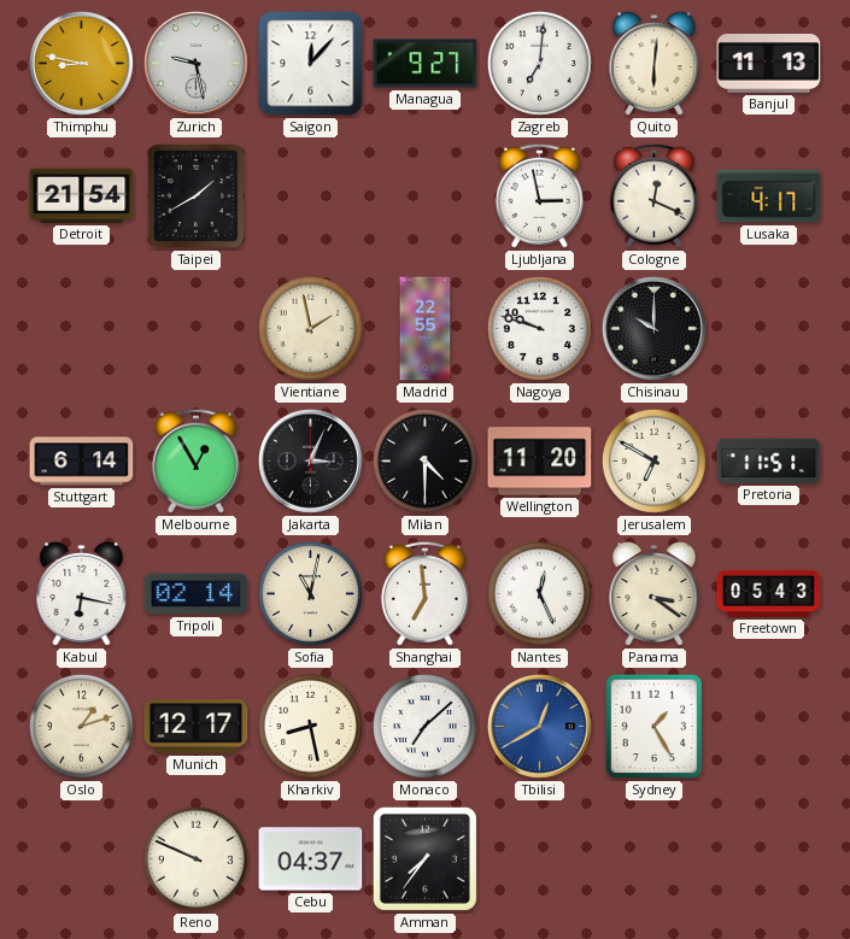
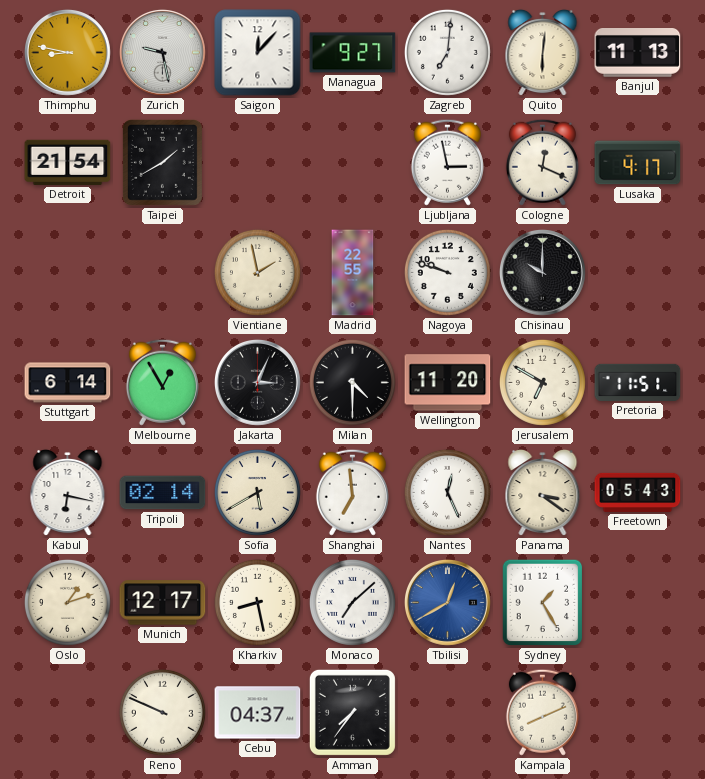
Sofia: 11:02 -> 5:40
Kampala: none -> 8:11
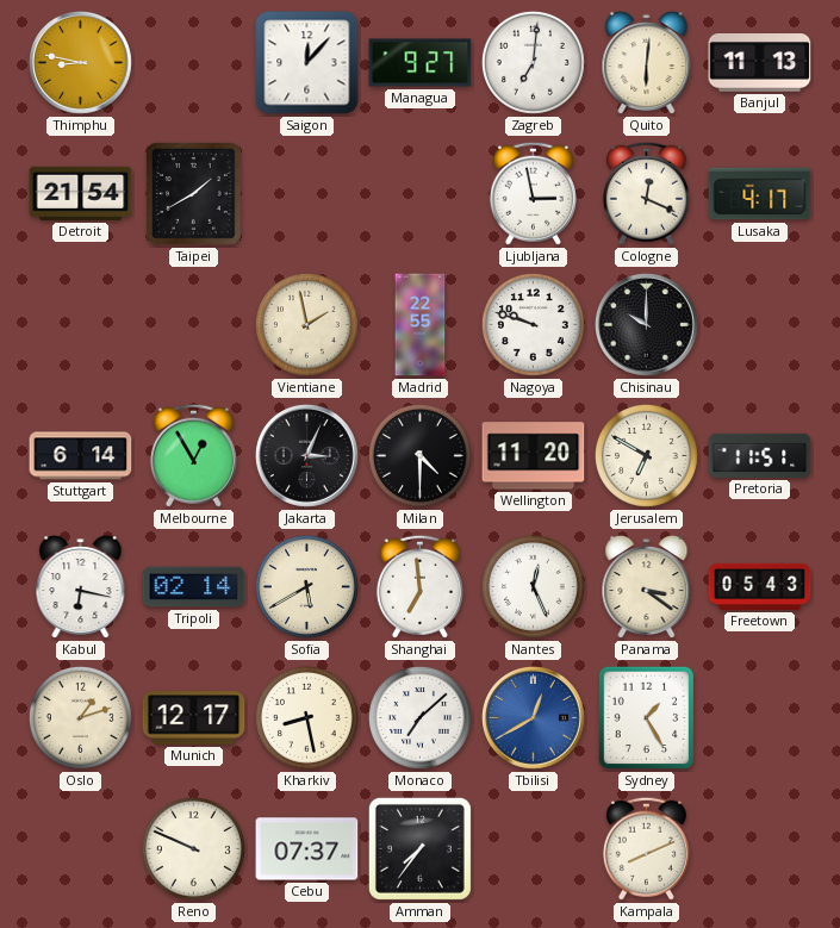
Zurich: 9:28 -> none
Cebu: 04:37 -> 07:37
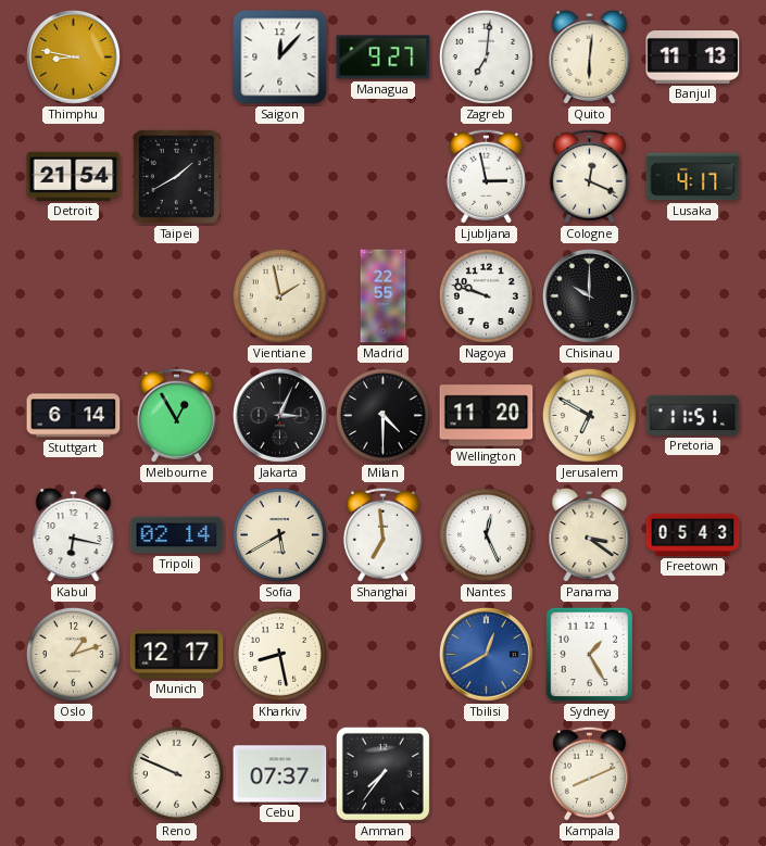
Monaco: 7:08 -> none
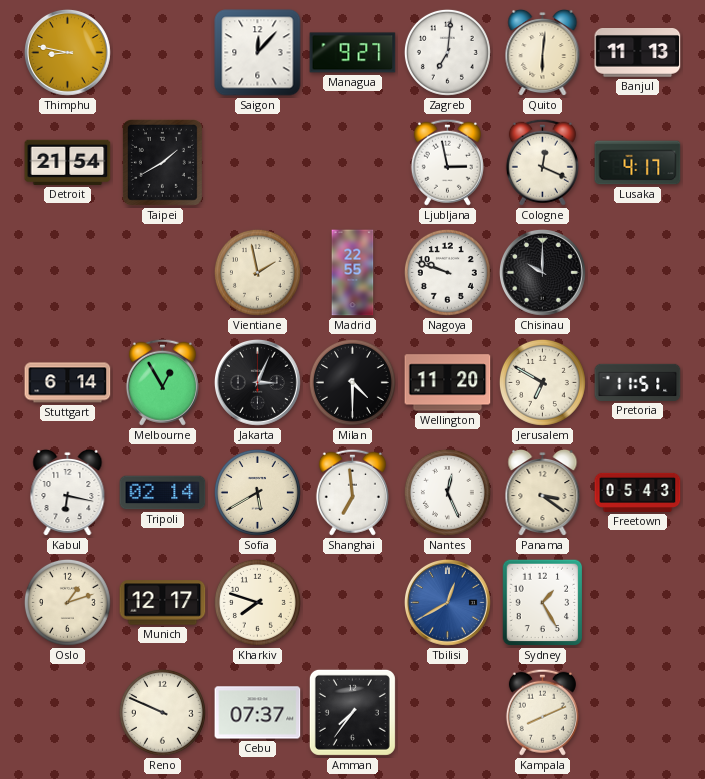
Kharkiv: 8:28 -> 7:48
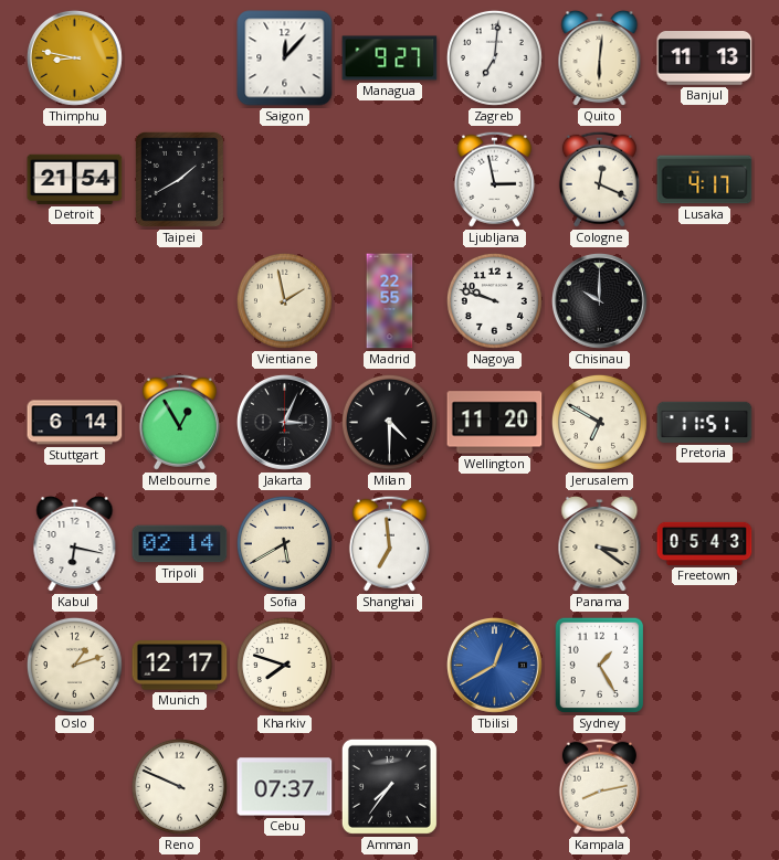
Nantes: 12:26 -> none
Kampala: 8:11 -> 8:13
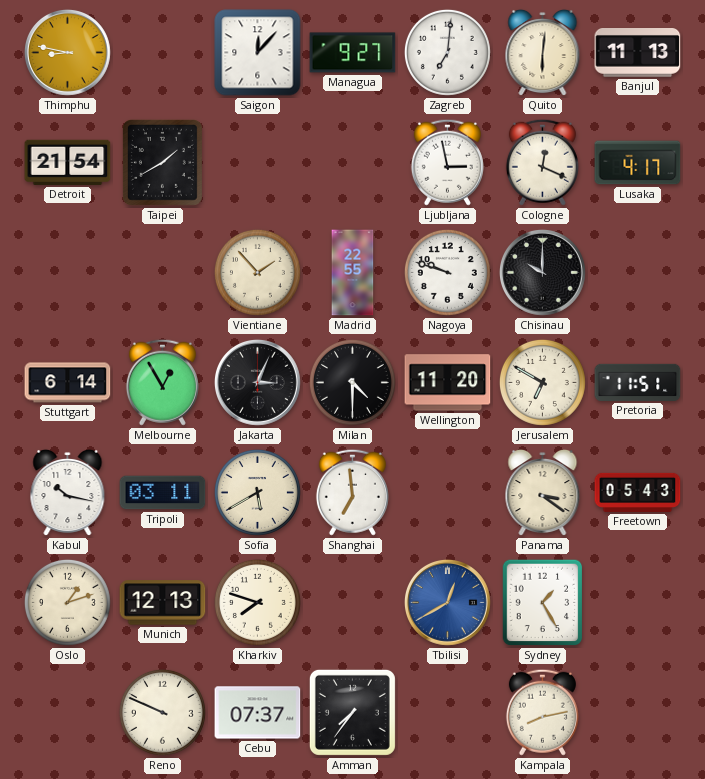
Vientiane: 1:58 -> 1:53
Kabul: 6:17 -> 10:17
Tripoli: 02:14 -> 03:11
Munich: 12:17 -> 12:13
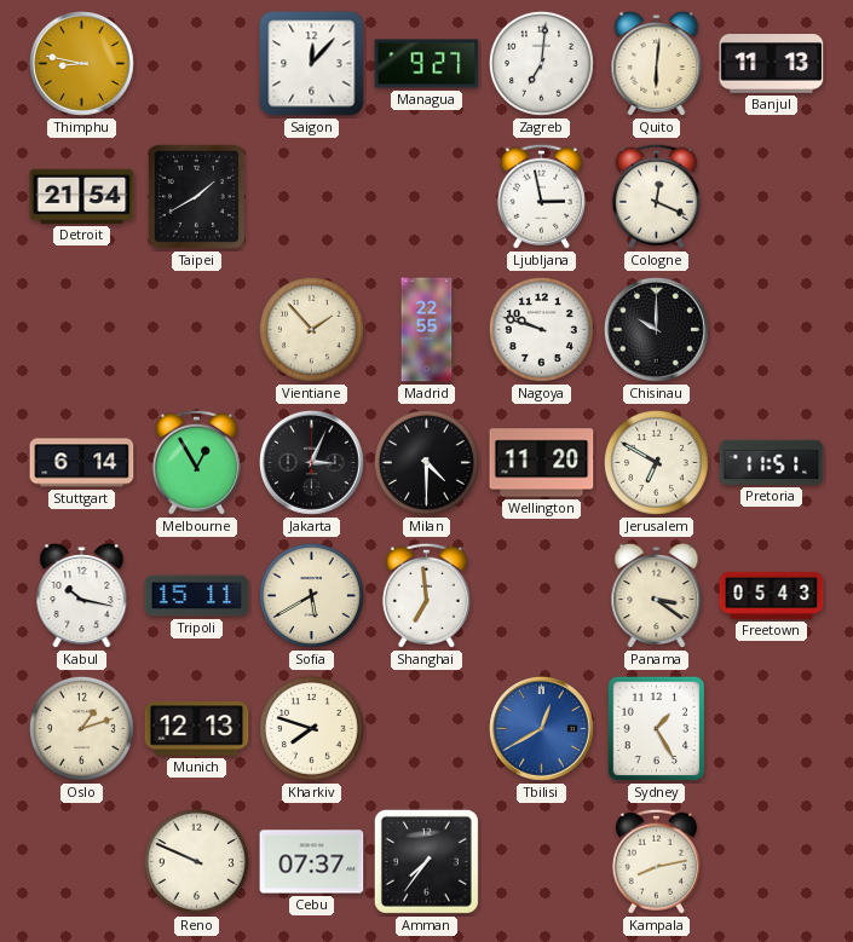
Lusaka: 4:17 -> none
Tripoli: 03:11 -> 15:11
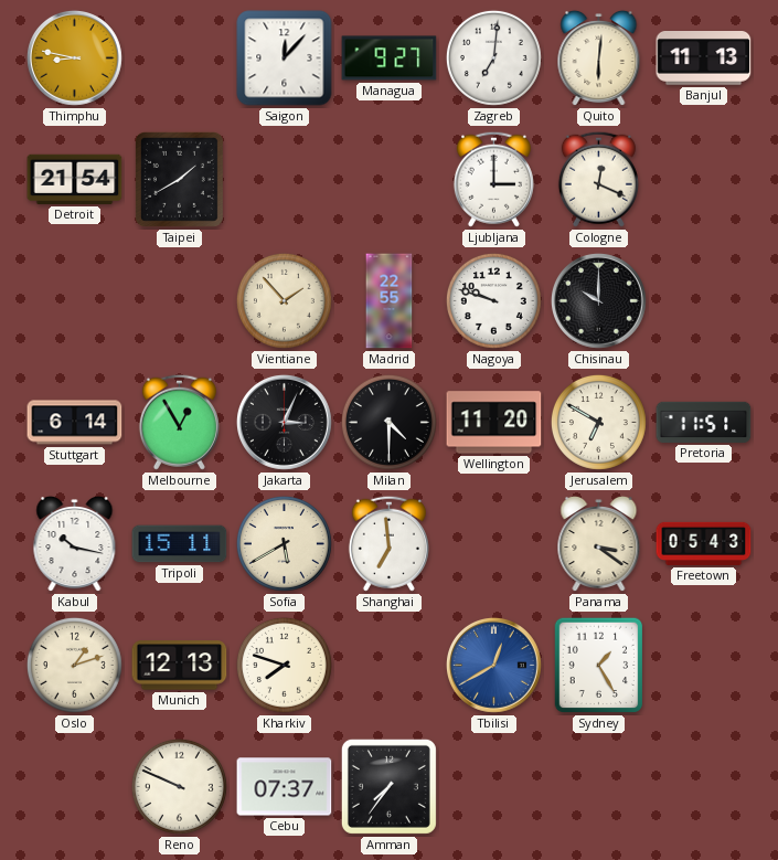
Ljubljana: 2:58 -> 3:00
Kampala: 8:13 -> none
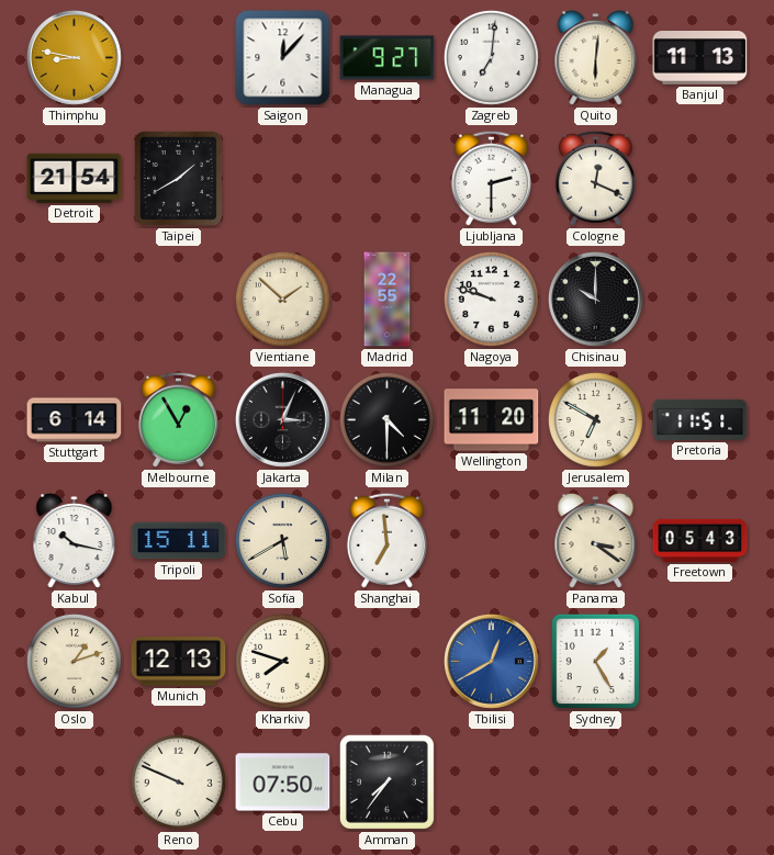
Ljubljana: 3:00 -> 2:30
Vientiane: 1:53 -> 1:52
Cebu: 07:37 -> 07:50
